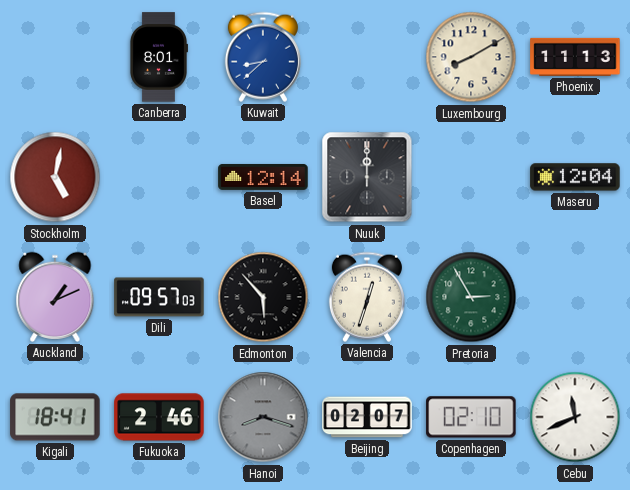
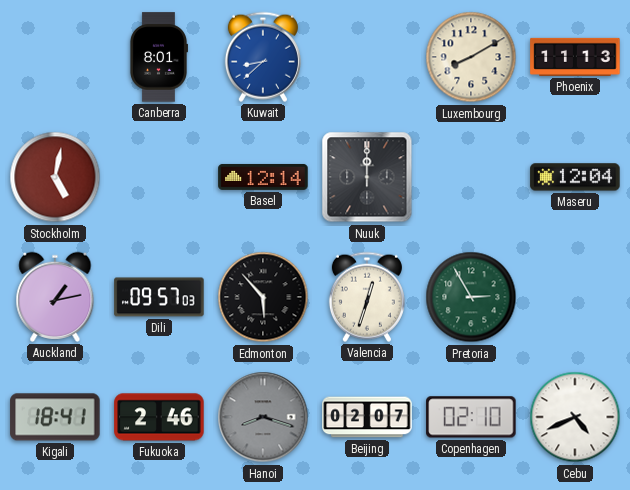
Auckland: 1:11 -> 1:13
Cebu: 11:41 -> 4:41
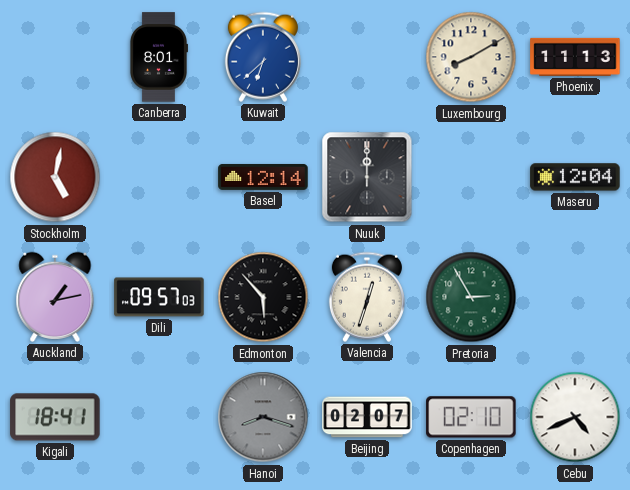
Kuwait: 8:38 -> 6:38
Fukuoka: 2:46 -> none
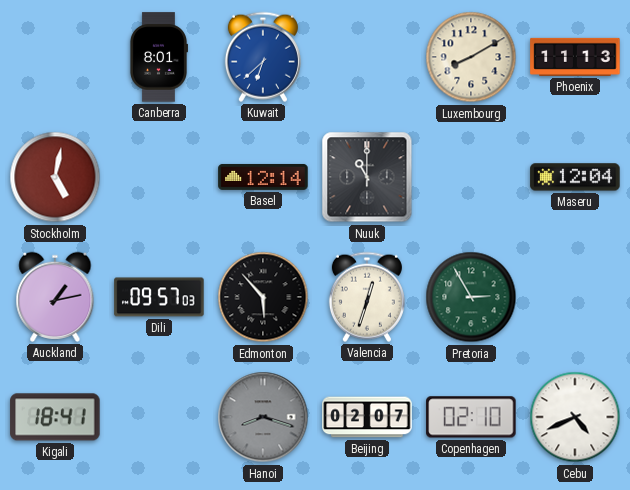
Nuuk: 12:00 -> 11:00
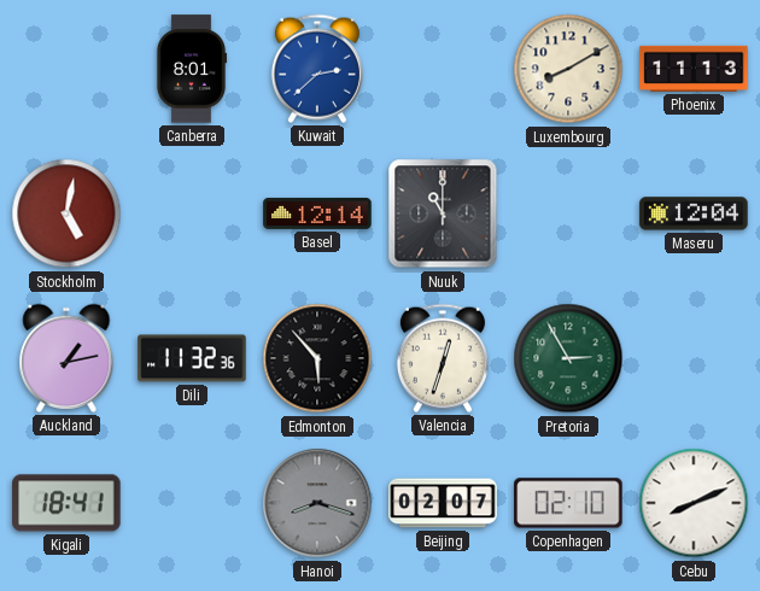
Kuwait: 6:38 -> 2:38
Dili: 09:57 -> 11:32
Cebu: 4:41 -> 8:11
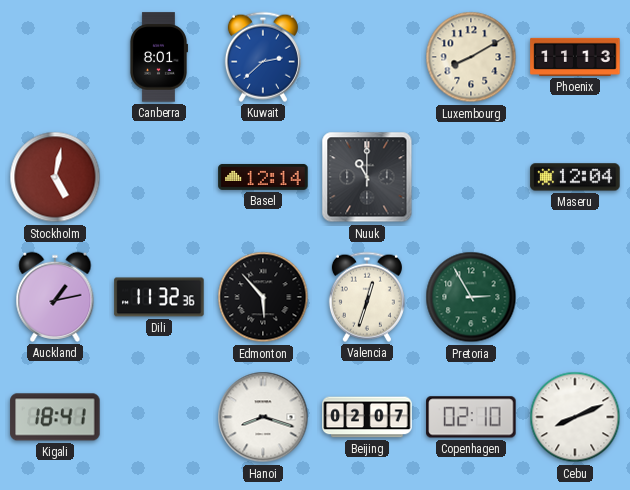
Hanoi dial: grey -> white
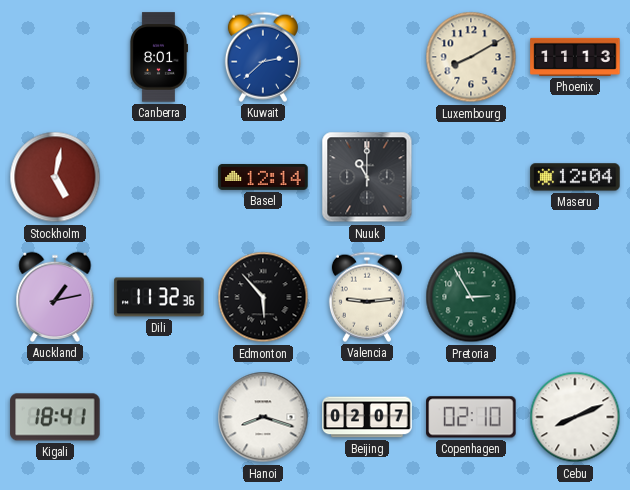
Valencia: 12:33 -> 9:14
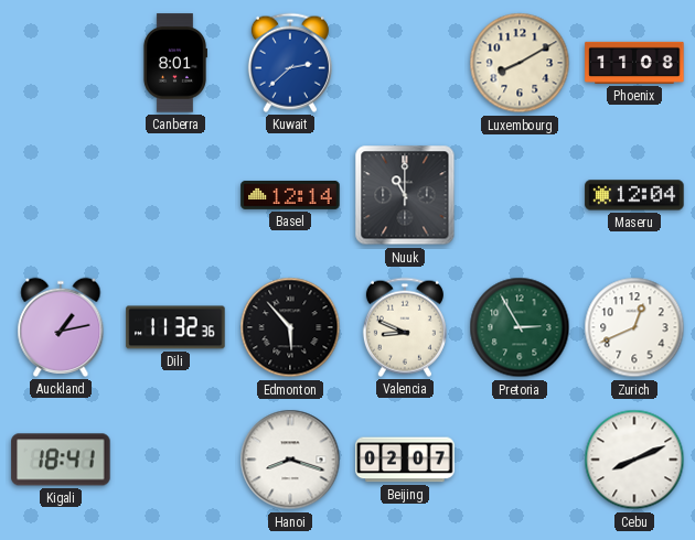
Phoenix: 11:13 -> 11:08
Stockholm: 5:02 -> none
Valencia: 9:14 -> 8:49
Zurich: none -> 12:41
Copenhagen: 02:10 -> none
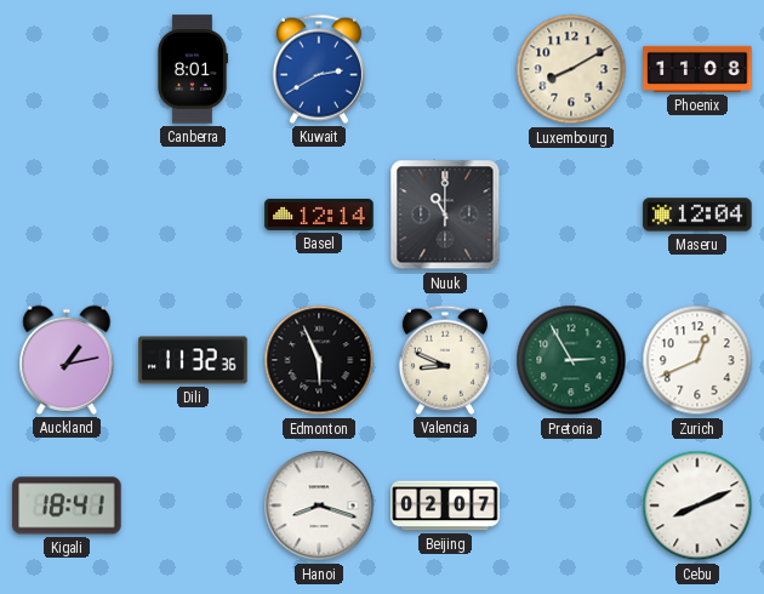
Kuwait: 2:38 -> 2:40
Edmonton: 5:53 -> 5:56
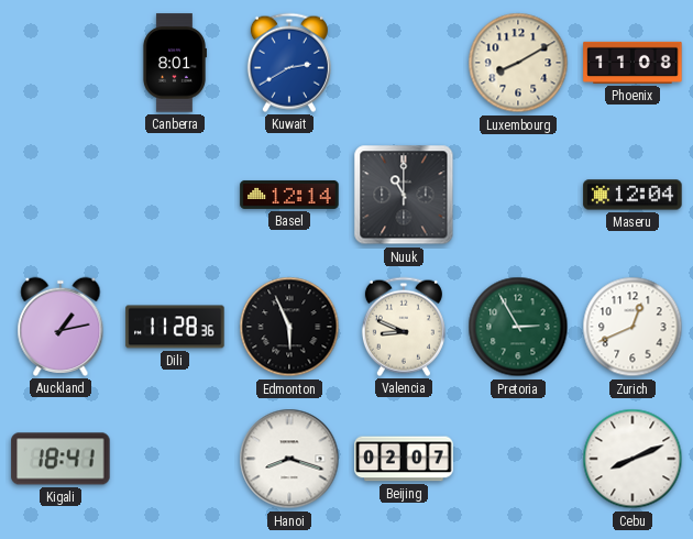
Dili: 11:32 -> 11:28
